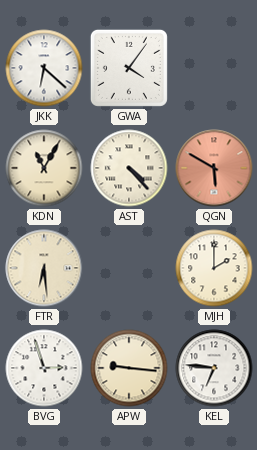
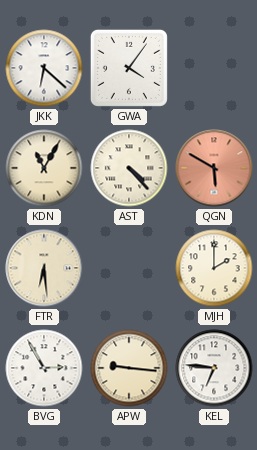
BVG: 2:57 -> 2:55
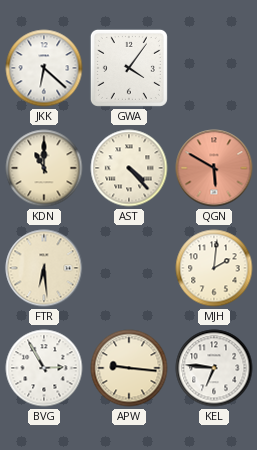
KDN: 11:05 -> 11:00
MJH: 2:00 -> 2:01
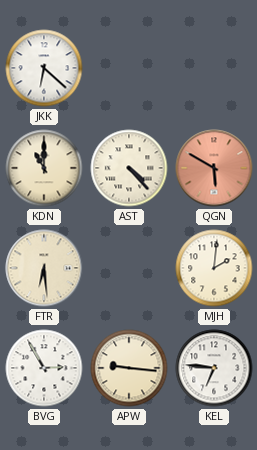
GWA: 4:06 -> none
